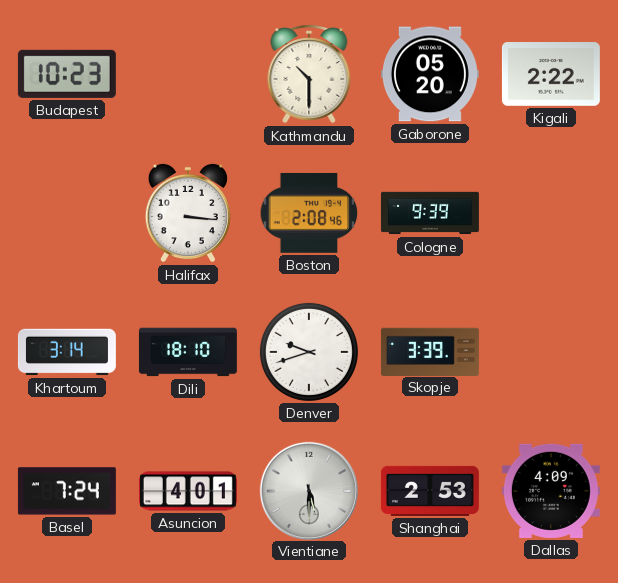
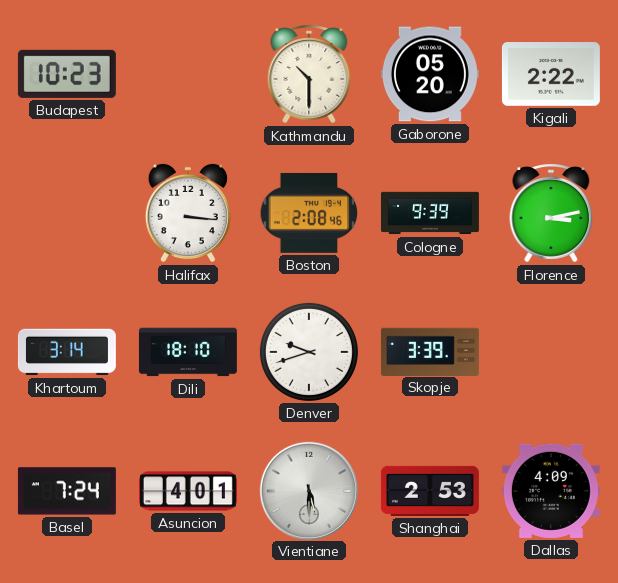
Florence: none -> 3:13
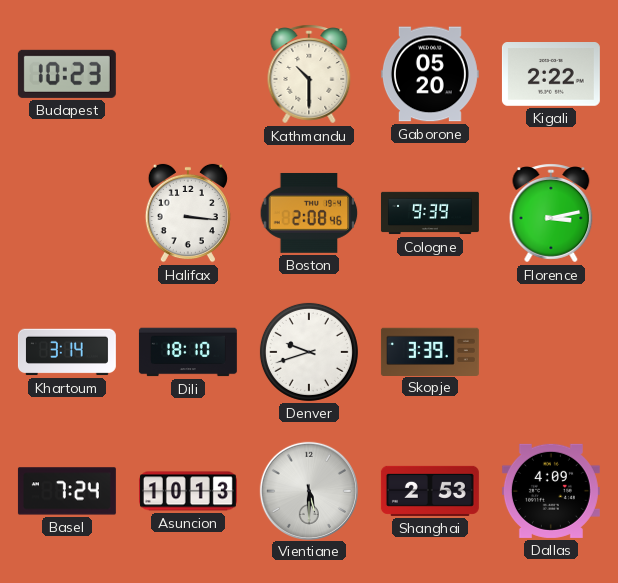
Asuncion: 4:01 -> 10:13
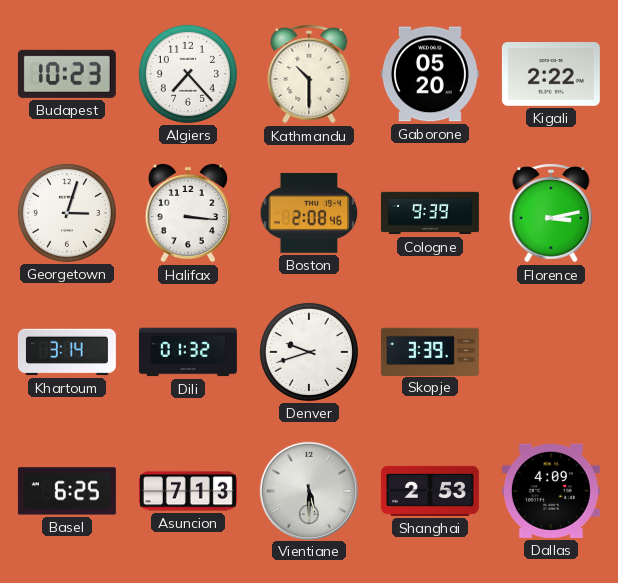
Algiers: none -> 7:23
Georgetown: none -> 3:03
Dili: 18:10 -> 01:32
Basel: 7:24 -> 6:25
Asuncion: 10:13 -> 7:13
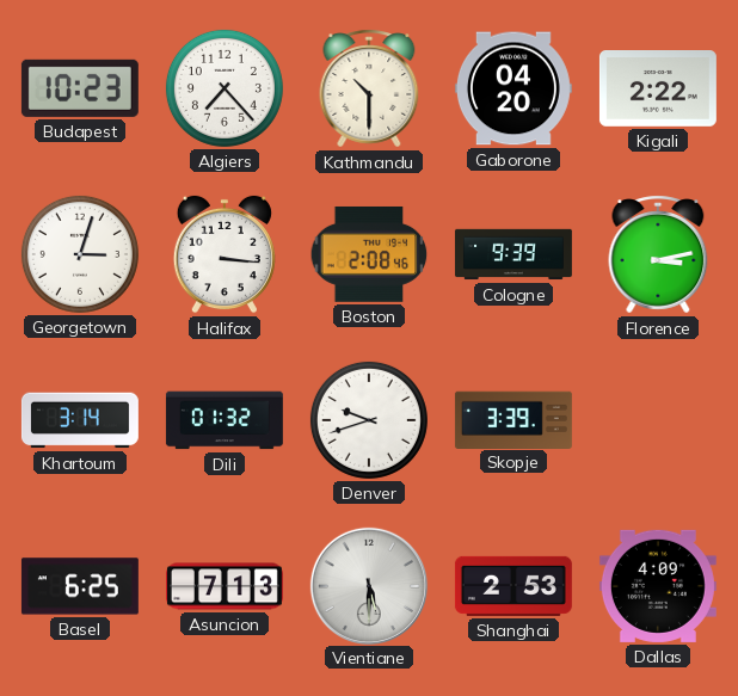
Gaborone: 05:20 -> 04:20
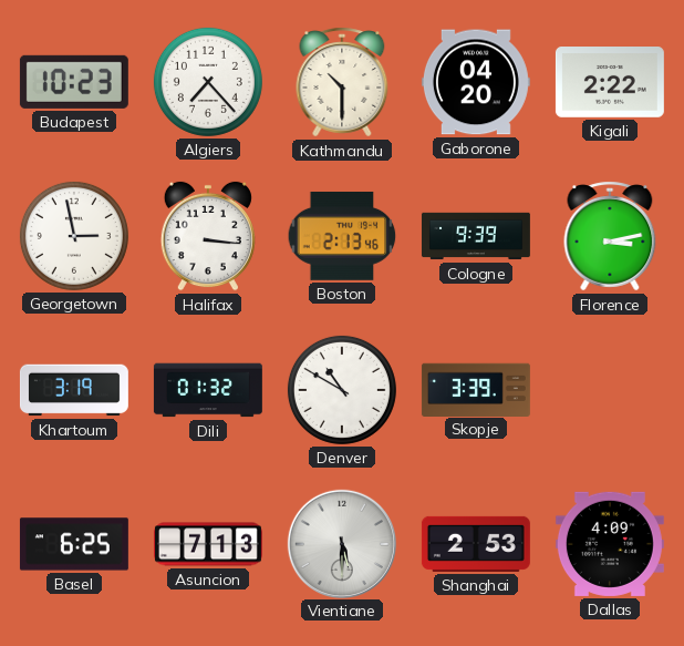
Georgetown: 3:03 -> 2:58
Boston: 2:08 -> 2:13
Khartoum: 3:14 -> 3:19
Denver: 9:42 -> 10:50
